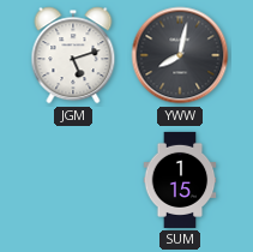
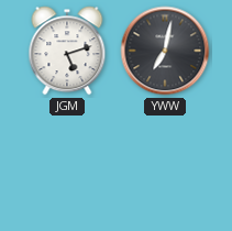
YWW: 8:02 -> 7:02
SUM: 1:15 -> none
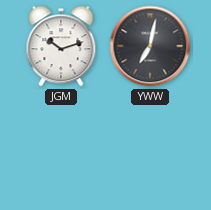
JGM: 5:12 -> 10:12
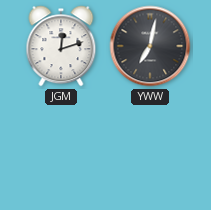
JGM: 10:12 -> 12:12
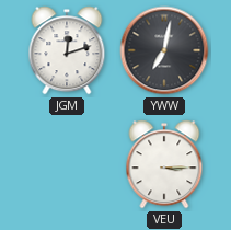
VEU: none -> 3:15
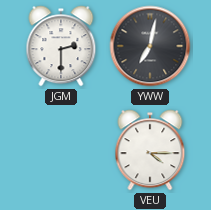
JGM: 12:12 -> 2:30
VEU: 3:15 -> 4:15
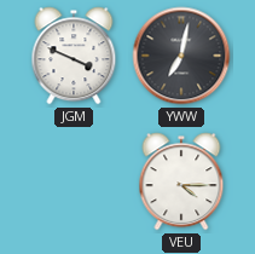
JGM: 2:30 -> 3:49
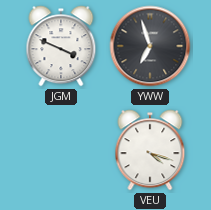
YWW: 7:02 -> 6:57
VEU: 4:15 -> 4:18
